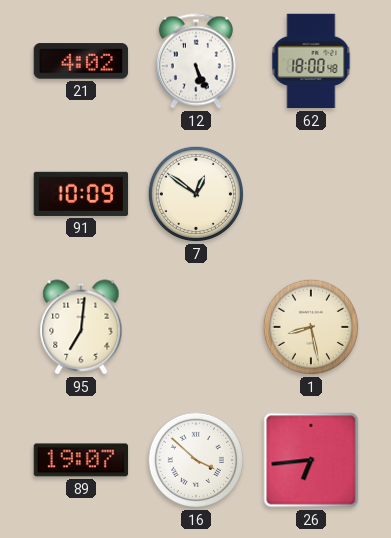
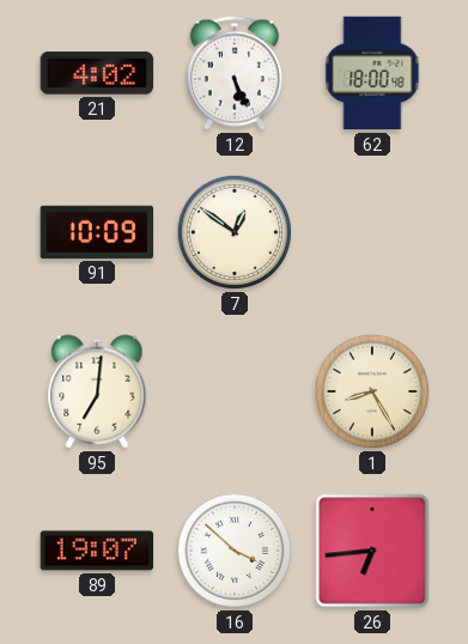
1: 8:28 -> 8:25
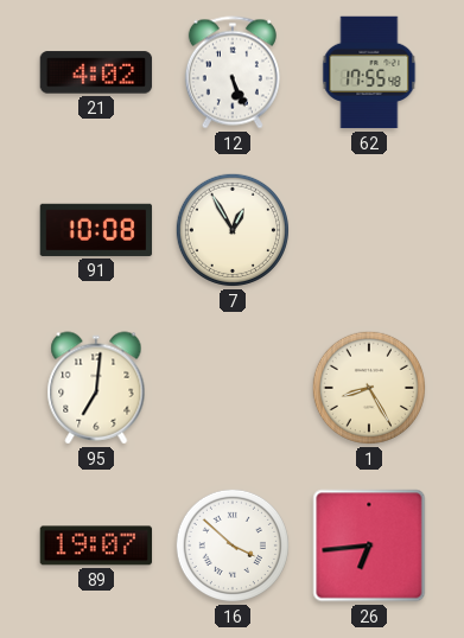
62: 18:00 -> 17:55
91: 10:09 -> 10:08
7: 12:51 -> 12:55
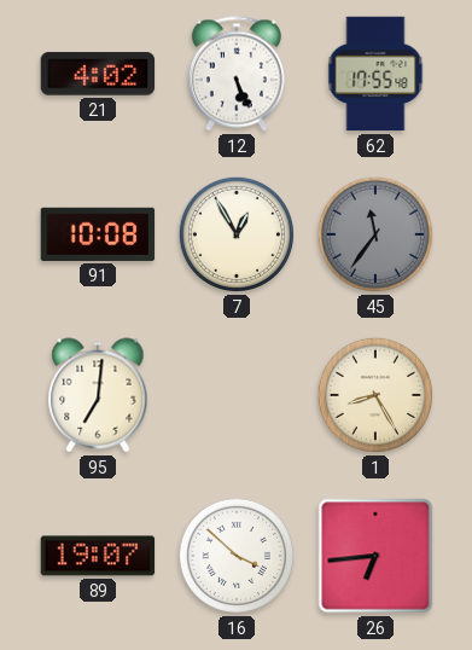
45: none -> 11:36
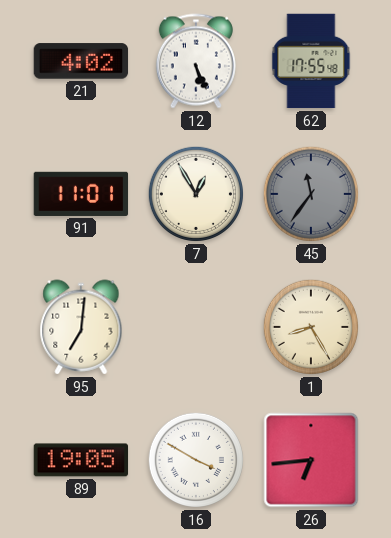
91: 10:08 -> 11:01
89: 19:07 -> 19:05
16: 3:52 -> 3:50
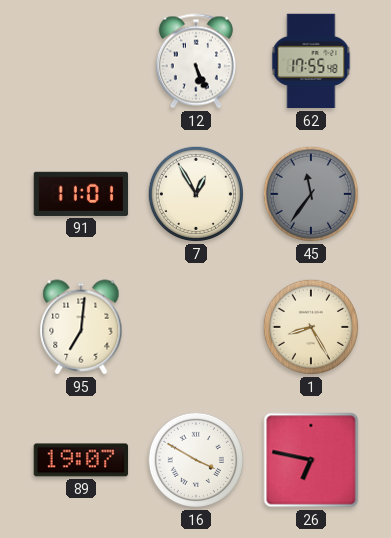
21: 4:02 -> none
89: 19:05 -> 19:07
26: 6:44 -> 6:47
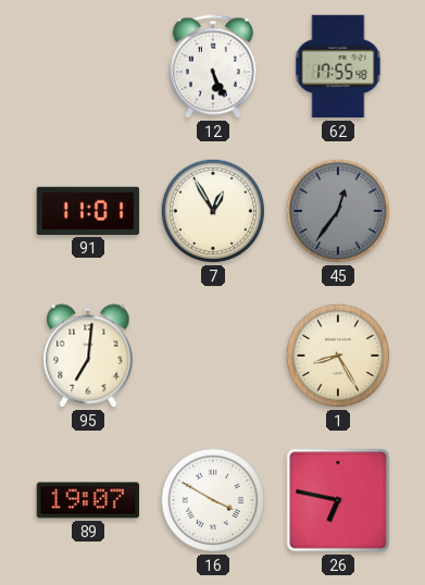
45: 11:36 -> 12:36
